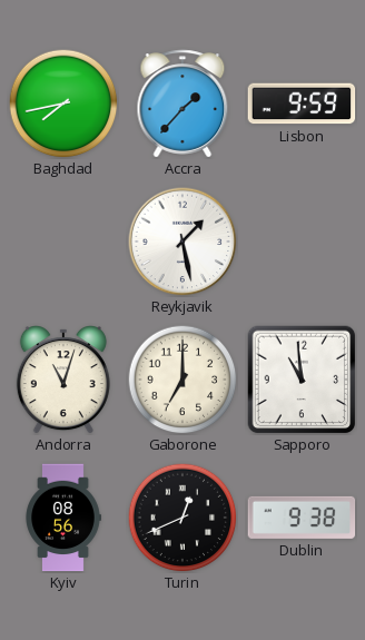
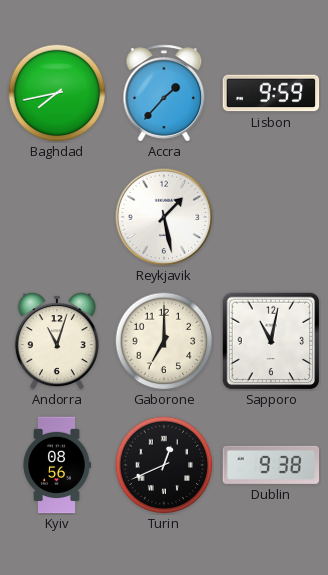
Sapporo: 10:59 -> 11:02
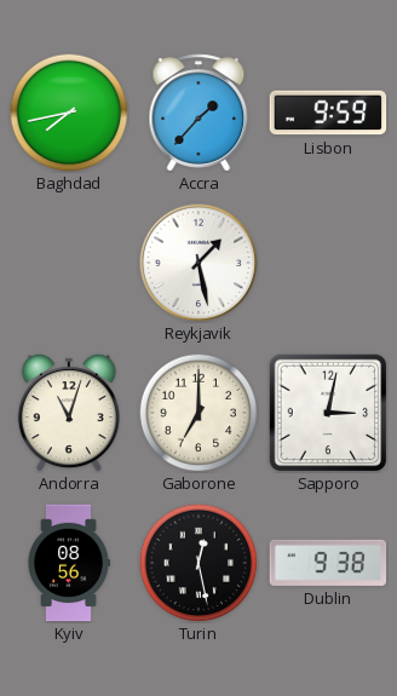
Sapporo: 11:02 -> 3:02
Turin: 12:41 -> 12:28
